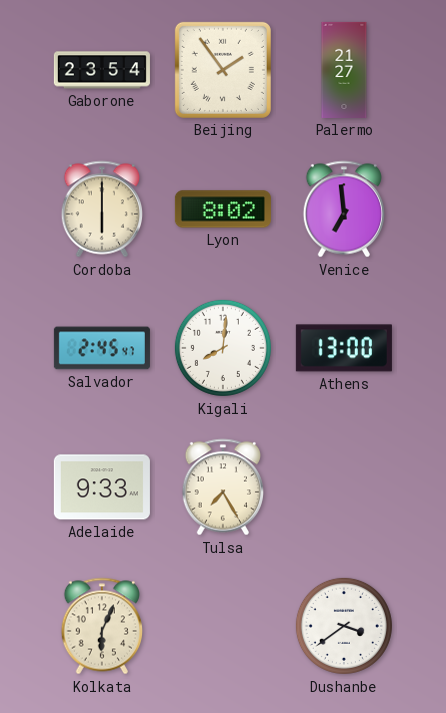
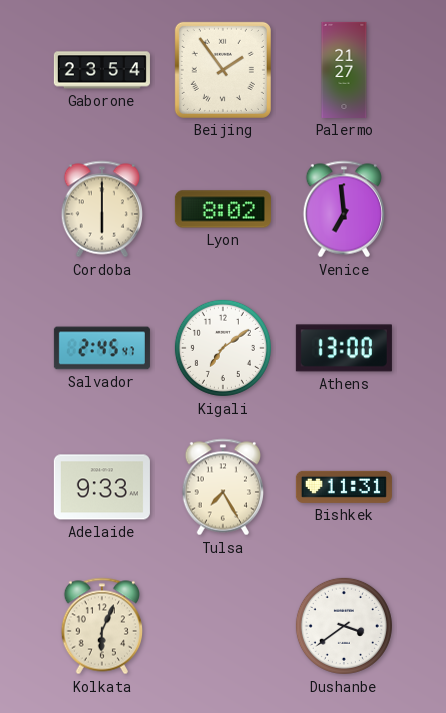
Kigali: 8:01 -> 7:09
Bishkek: none -> 11:31
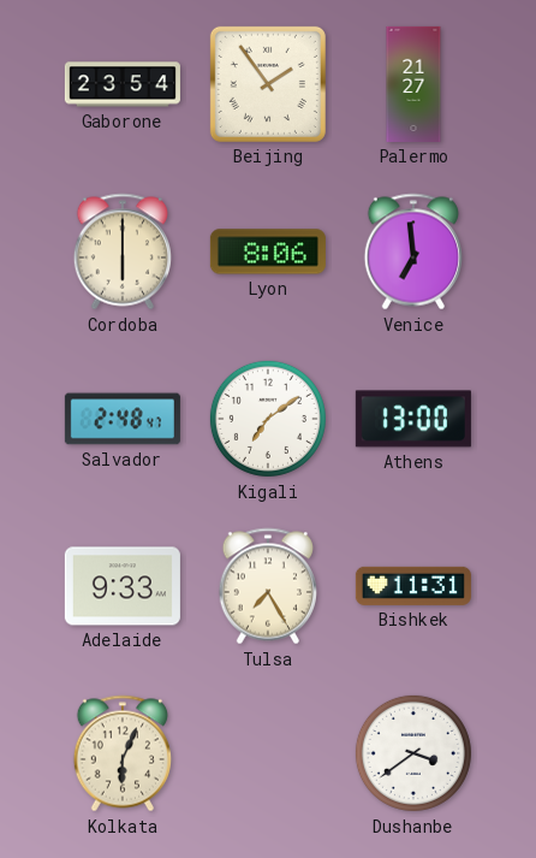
Lyon: 8:02 -> 8:06
Salvador: 2:45 -> 2:48
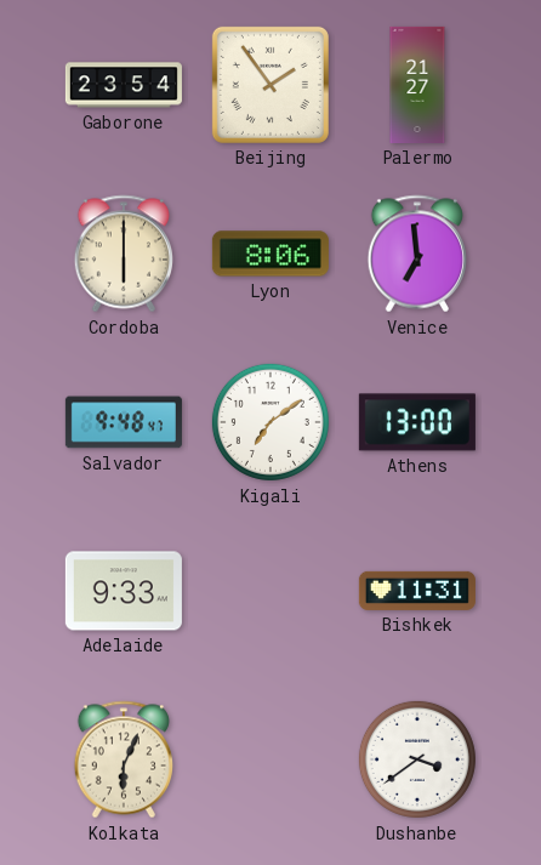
Salvador: 2:48 -> 9:48
Tulsa: 7:25 -> none
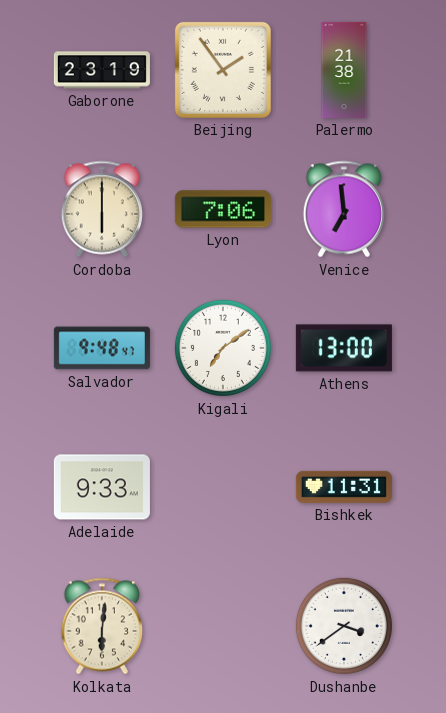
Gaborone: 23:54 -> 23:19
Palermo: 21:27 -> 21:38
Lyon: 8:06 -> 7:06
Kolkata: 6:04 -> 6:01
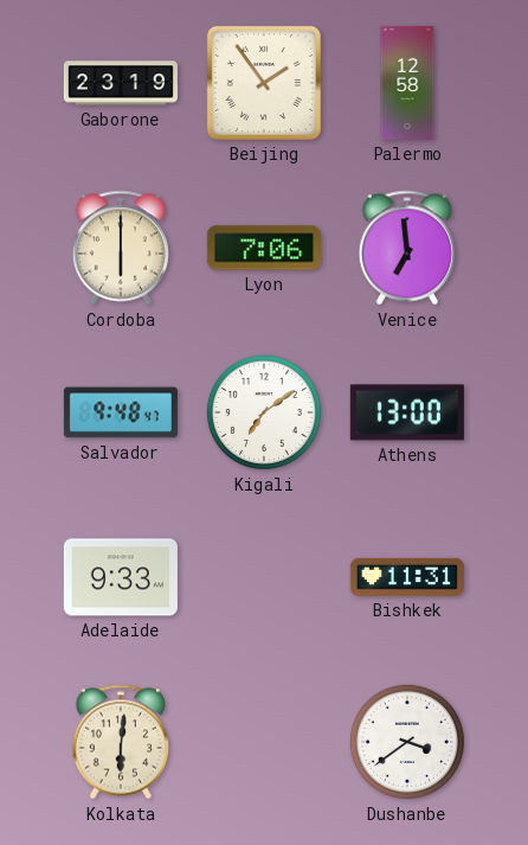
Palermo: 21:38 -> 12:58
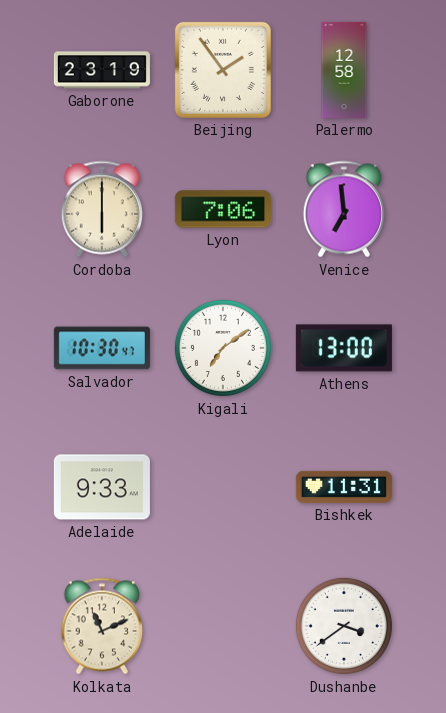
Salvador: 9:48 -> 10:30
Kolkata: 6:01 -> 11:11
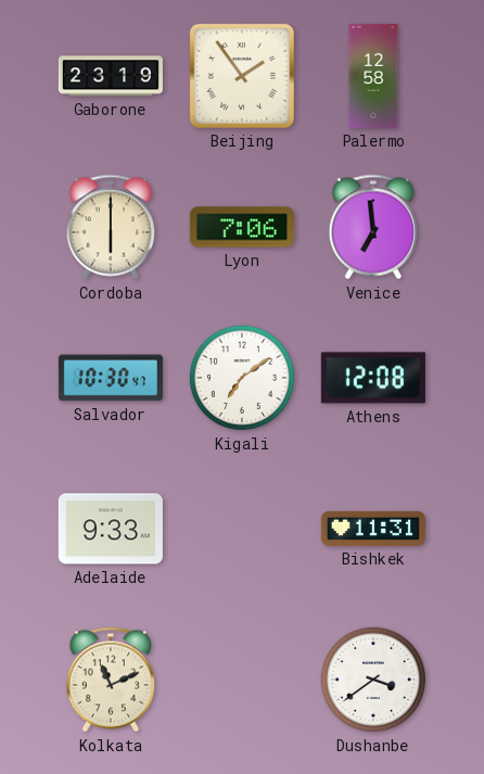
Athens: 13:00 -> 12:08
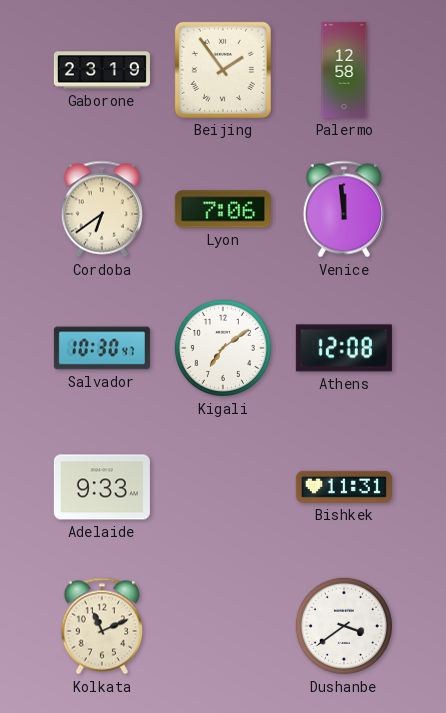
Cordoba: 6:00 -> 6:39
Venice: 6:59 -> 11:59
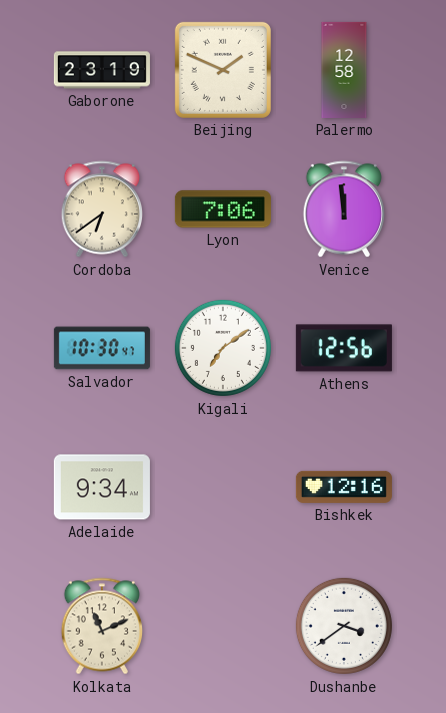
Beijing: 1:54 -> 1:49
Athens: 12:08 -> 12:56
Adelaide: 9:33 -> 9:34
Bishkek: 11:31 -> 12:16
